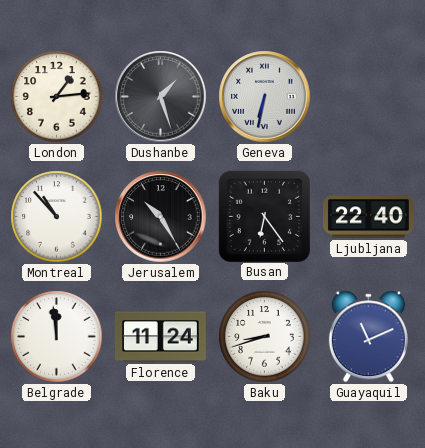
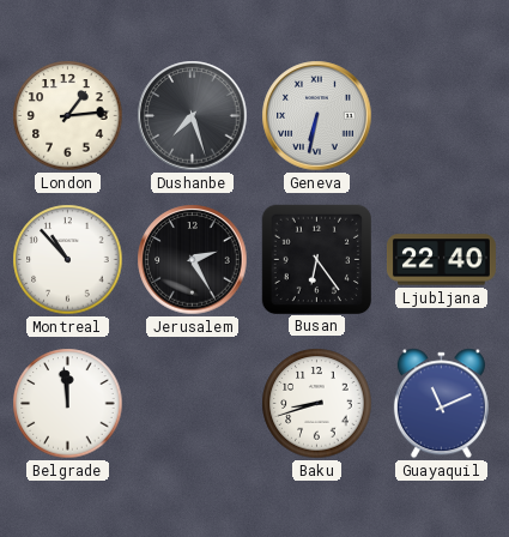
Dushanbe: 1:27 -> 7:27
Jerusalem: 10:25 -> 2:25
Florence: 11:24 -> none
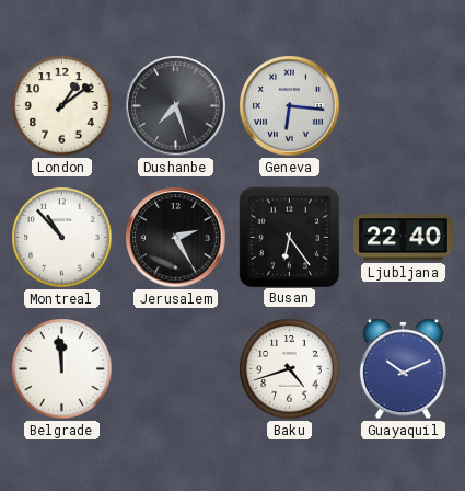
London: 1:14 -> 1:09
Geneva: 6:32 -> 6:16
Baku: 8:42 -> 4:42
Guayaquil: 11:11 -> 10:11
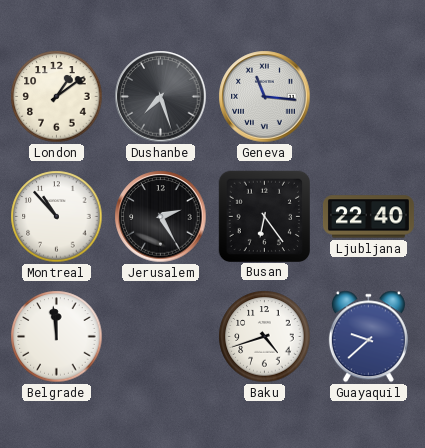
Geneva: 6:16 -> 11:16
Guayaquil: 10:11 -> 9:38
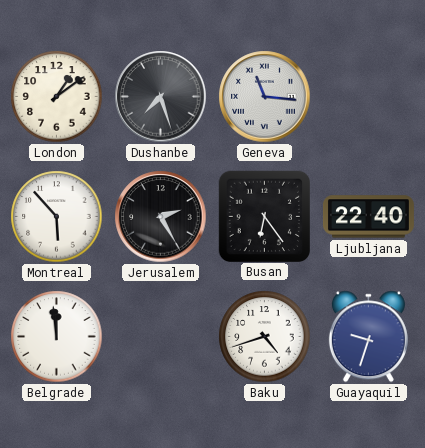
Montreal: 10:53 -> 5:53
Guayaquil: 9:38 -> 9:33
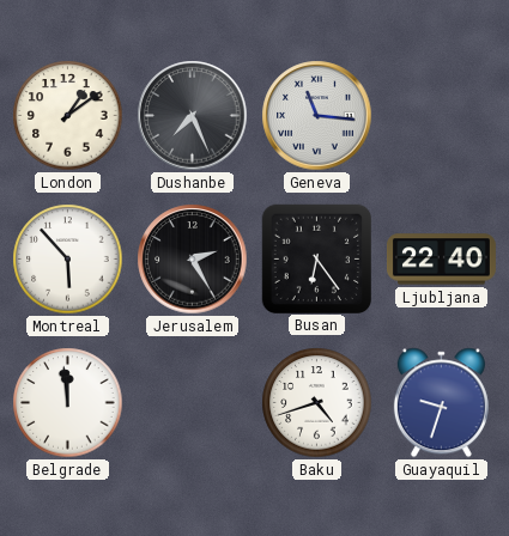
Dushanbe: 7:27 -> 7:26
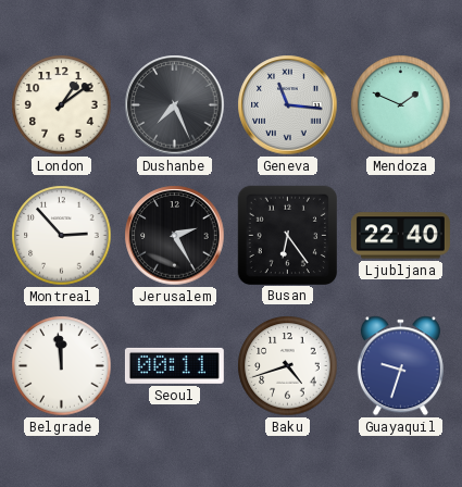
Mendoza: none -> 1:49
Montreal: 5:53 -> 2:53
Seoul: none -> 00:11
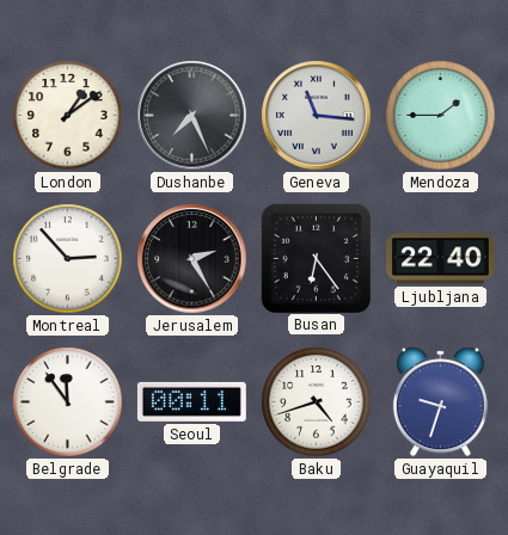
Mendoza: 1:49 -> 1:45
Belgrade: 11:59 -> 11:54
